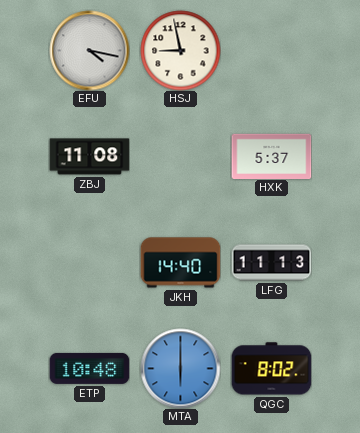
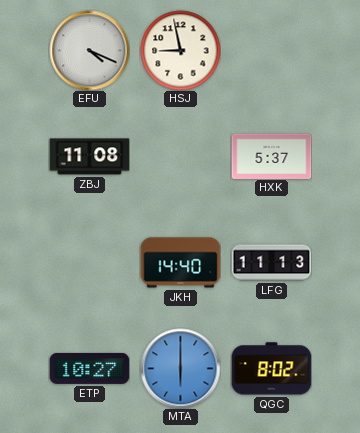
EFU: 4:17 -> 4:19
ETP: 10:48 -> 10:27
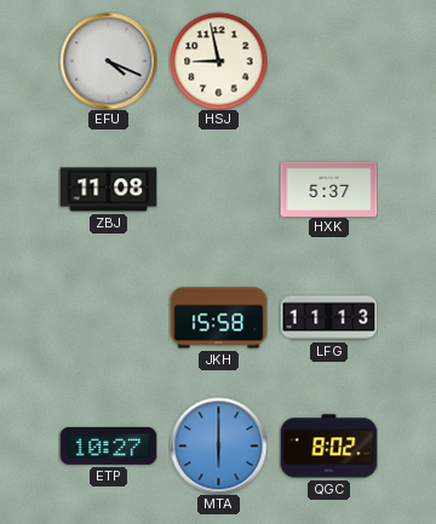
JKH: 14:40 -> 15:58
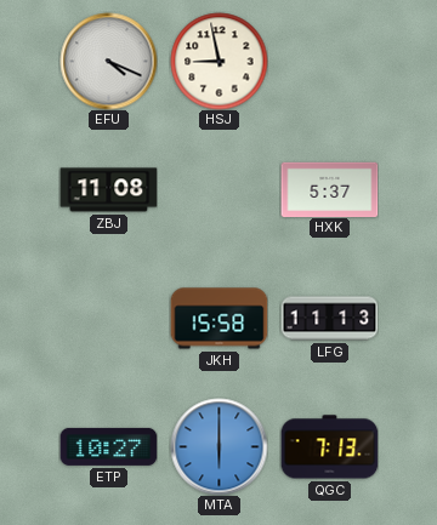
QGC: 8:02 -> 7:13
